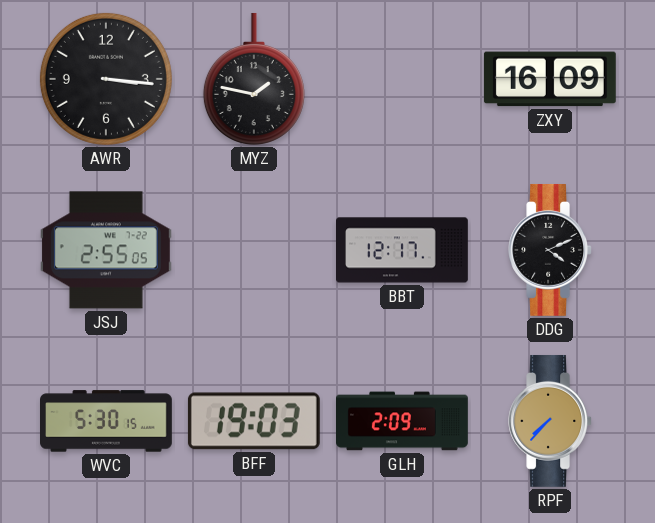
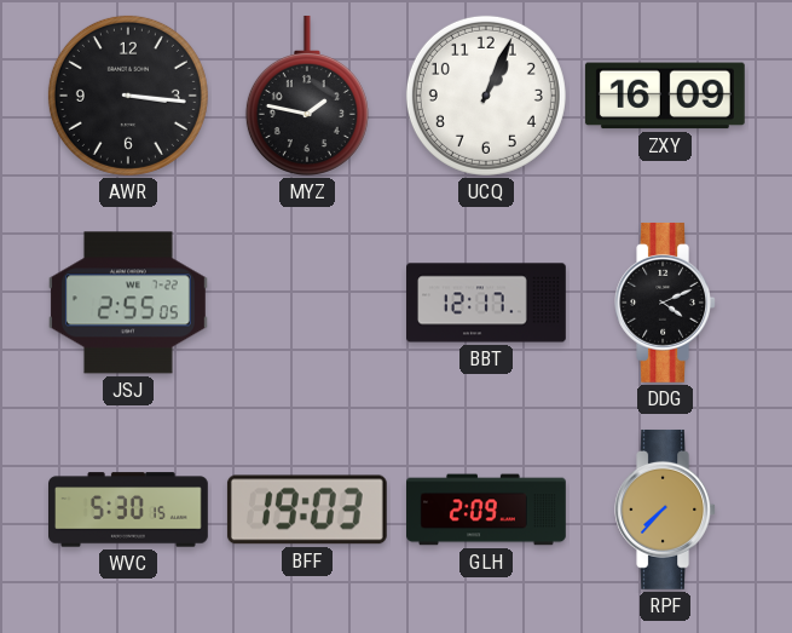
UCQ: none -> 1:04
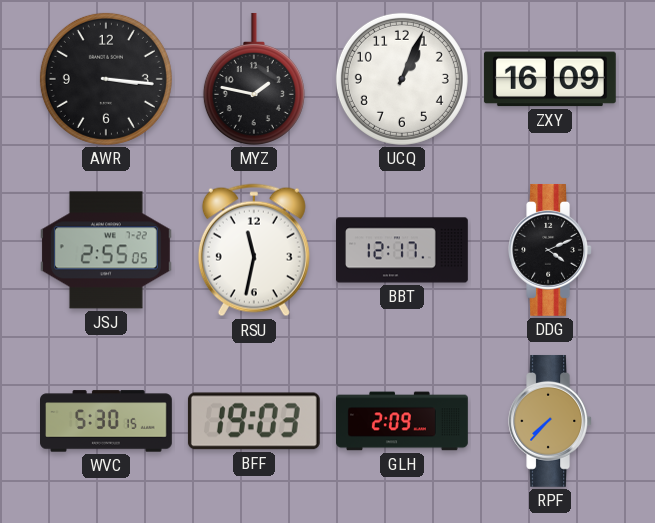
RSU: none -> 11:32
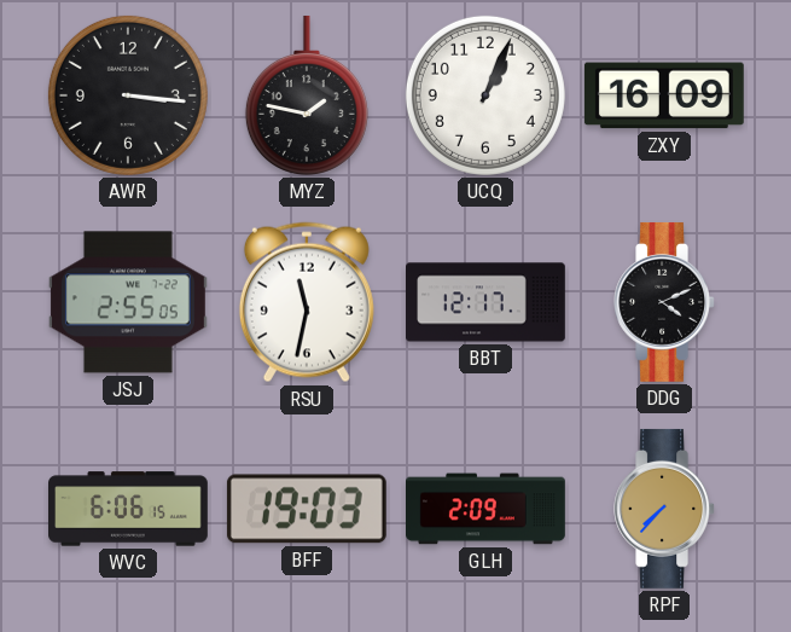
WVC: 5:30 -> 6:06
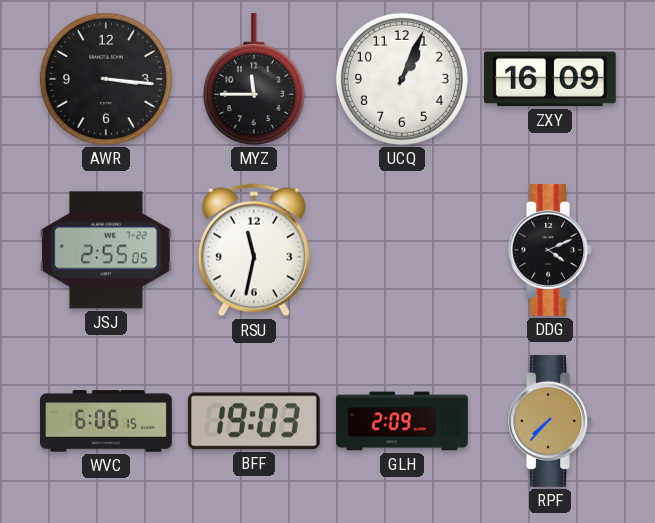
MYZ: 1:47 -> 11:45
BBT: 12:17 -> none
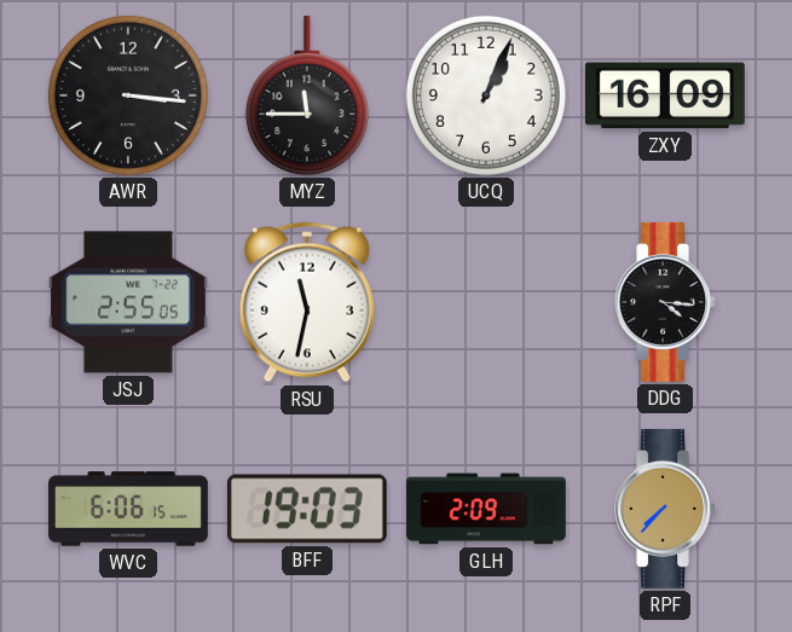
DDG: 4:11 -> 4:16
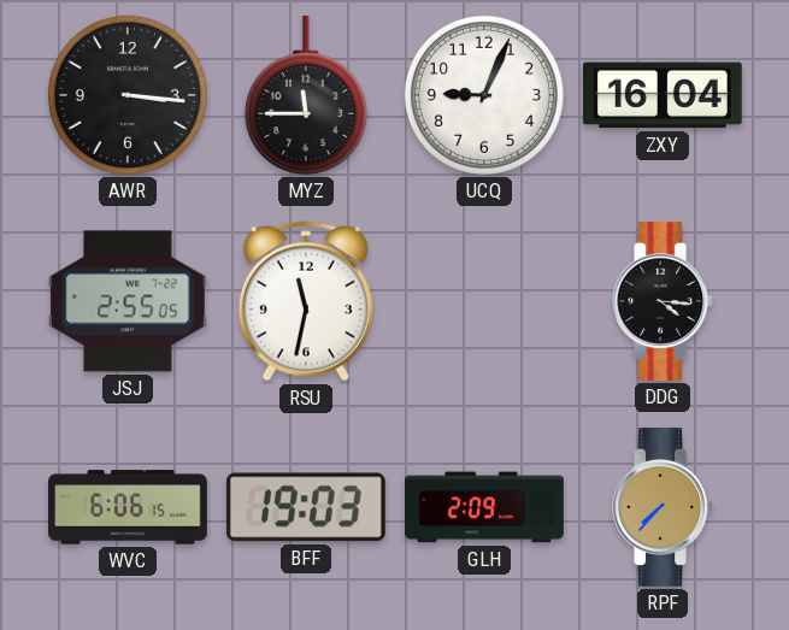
UCQ: 1:04 -> 9:04
ZXY: 16:09 -> 16:04
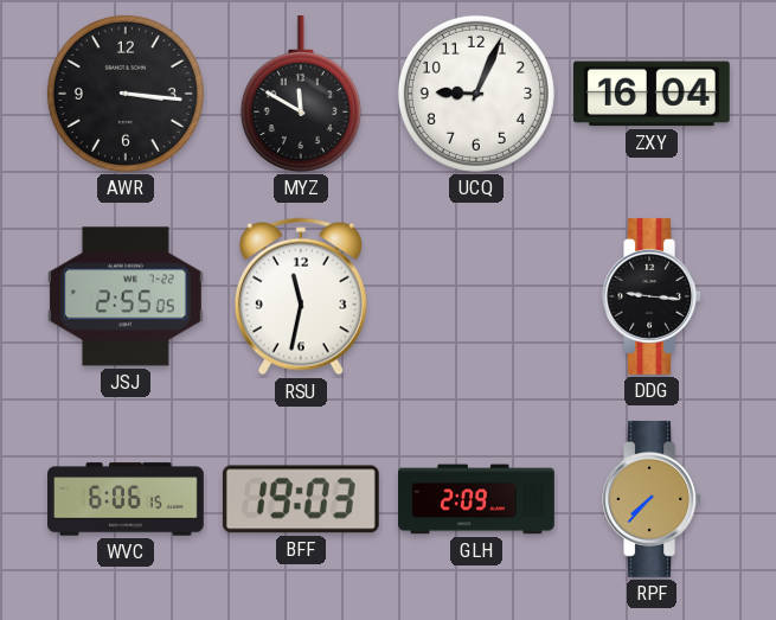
MYZ: 11:45 -> 11:50
DDG: 4:16 -> 9:16
